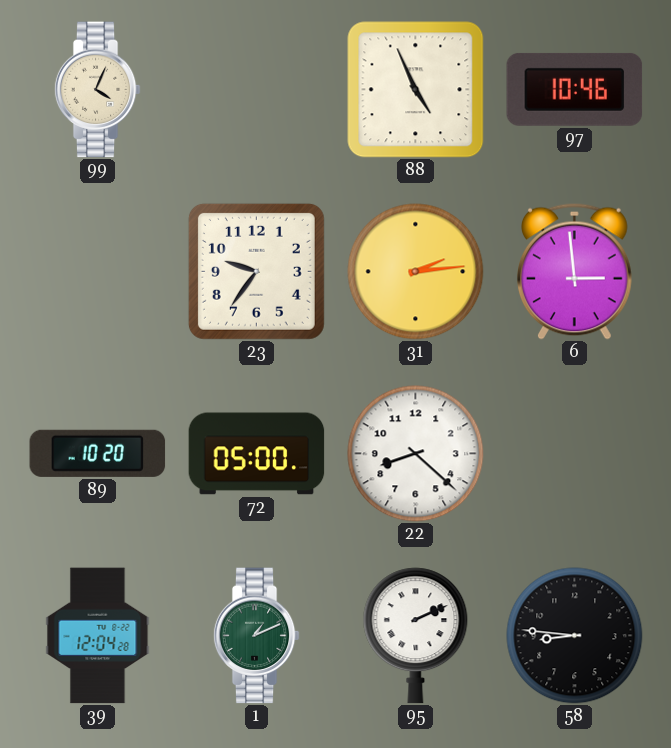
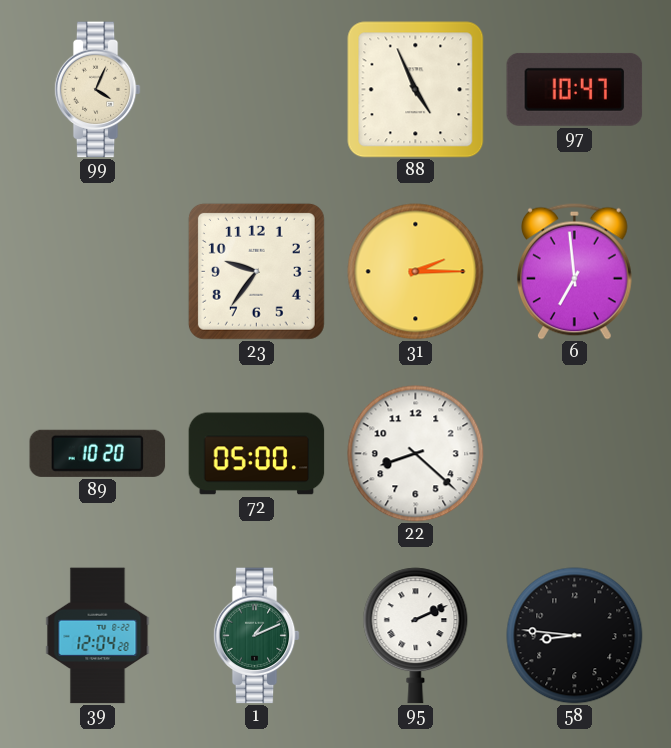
97: 10:46 -> 10:47
31: 2:14 -> 2:15
6: 2:59 -> 6:59
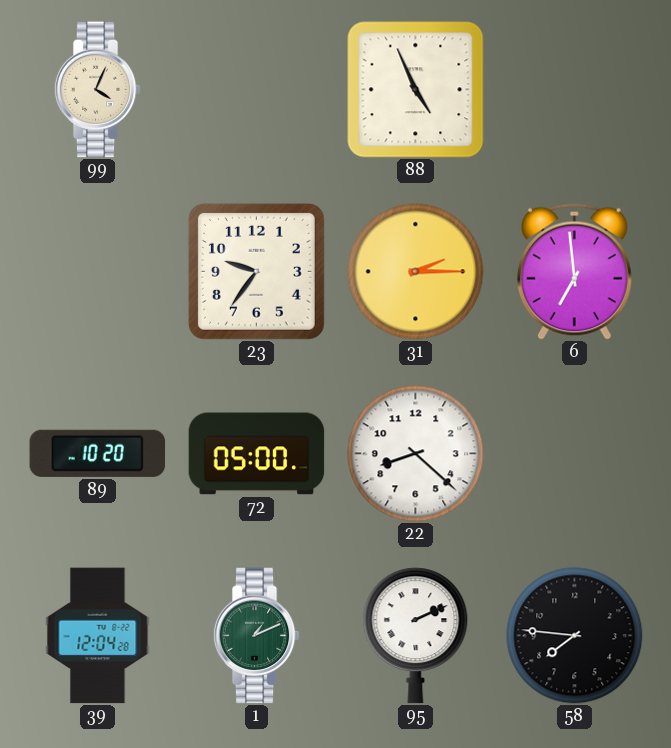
97: 10:47 -> none
58: 8:46 -> 7:46
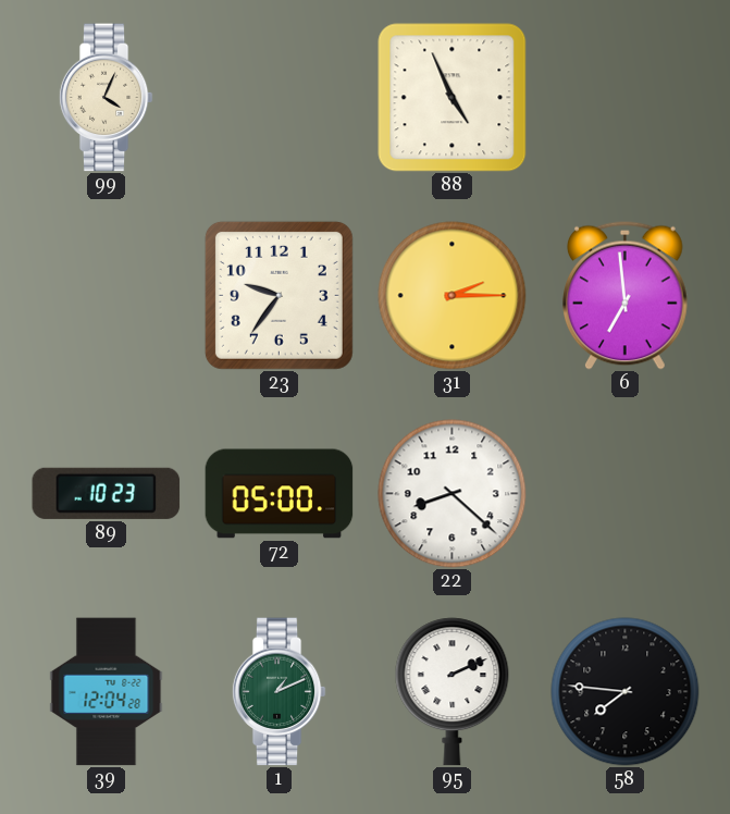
89: 10:20 -> 10:23
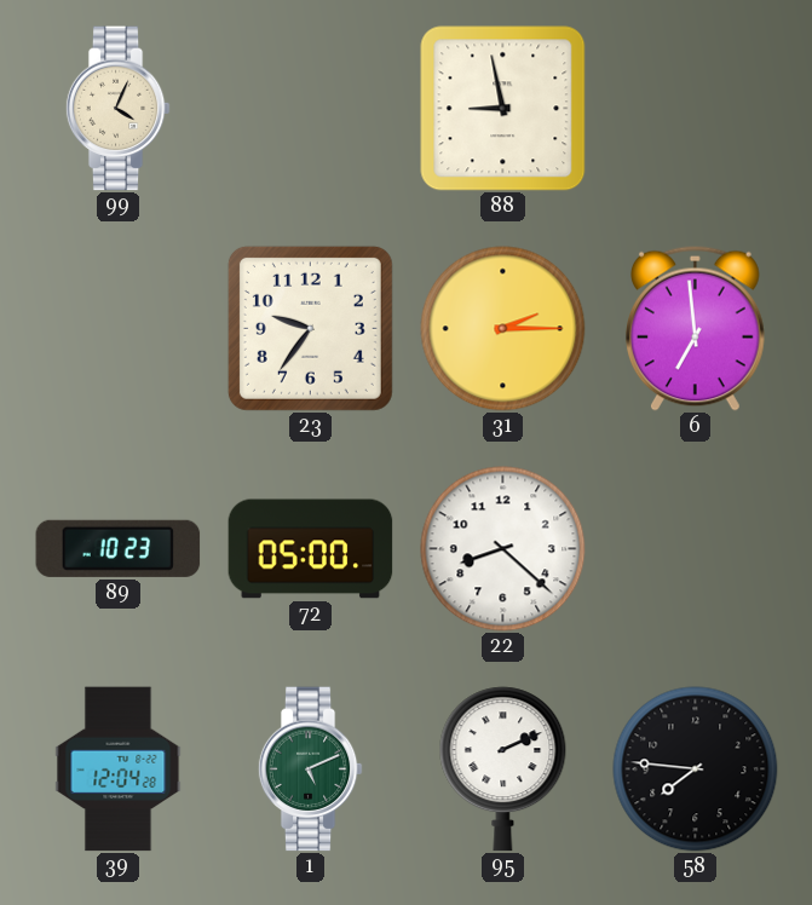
88: 4:56 -> 8:58
1: 1:11 -> 5:11
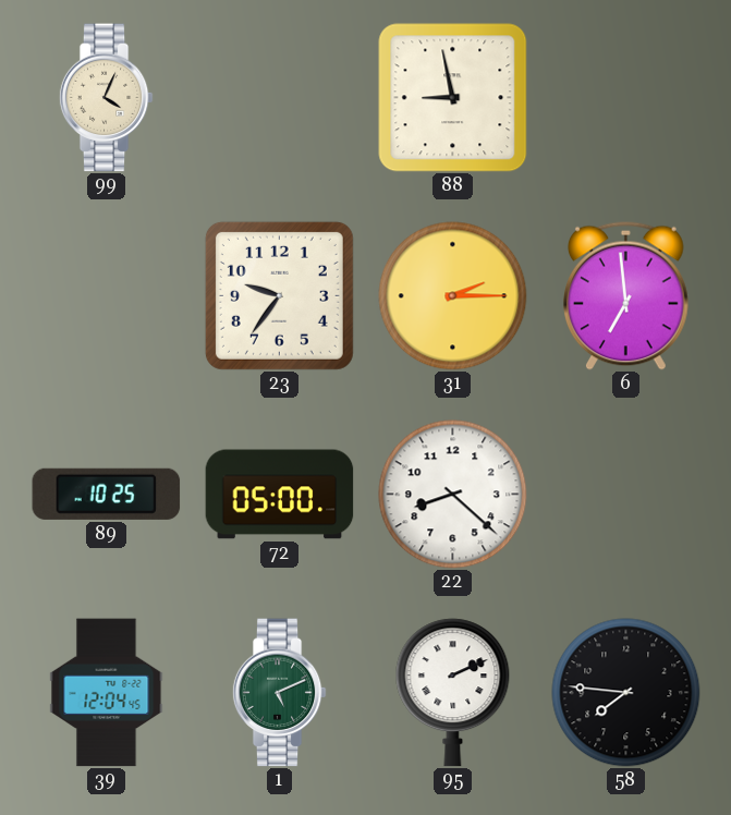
89: 10:23 -> 10:25
39: 12:04:28 -> 12:04:45
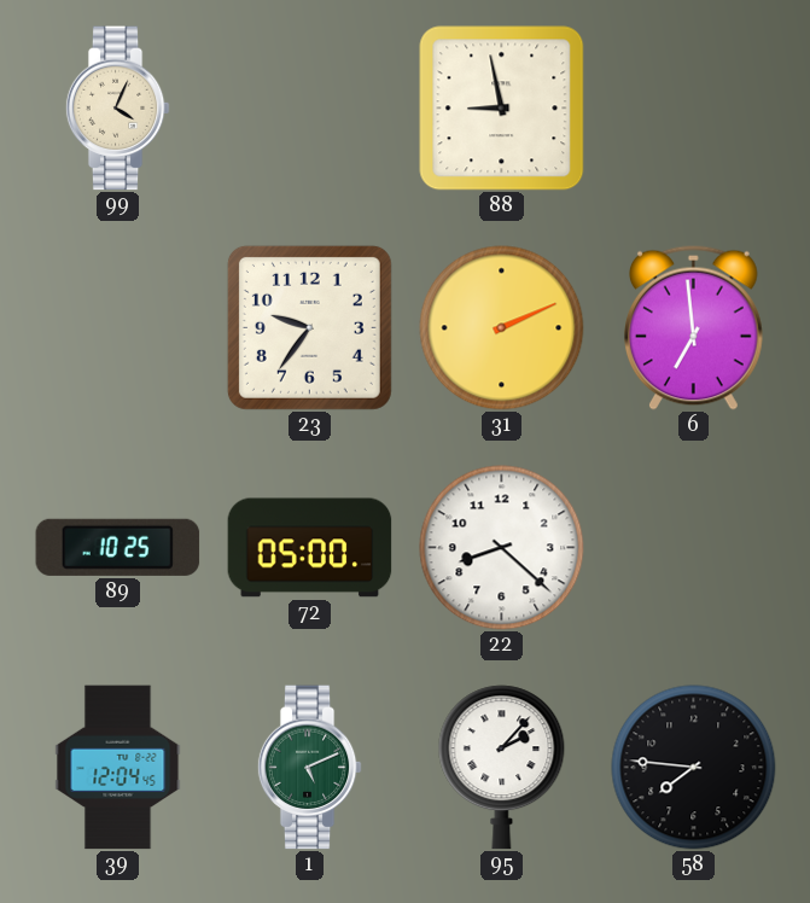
31: 2:15 -> 2:11
95: 2:11 -> 2:07
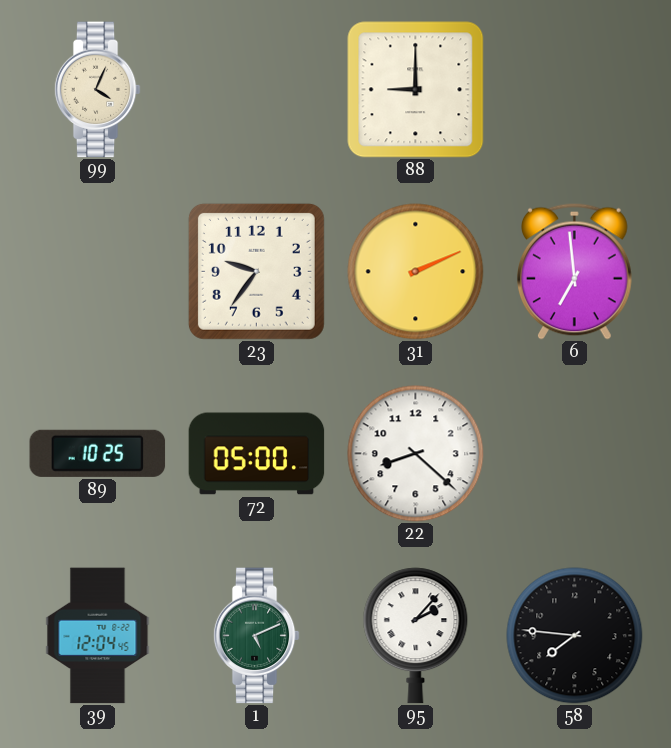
88: 8:58 -> 9:00
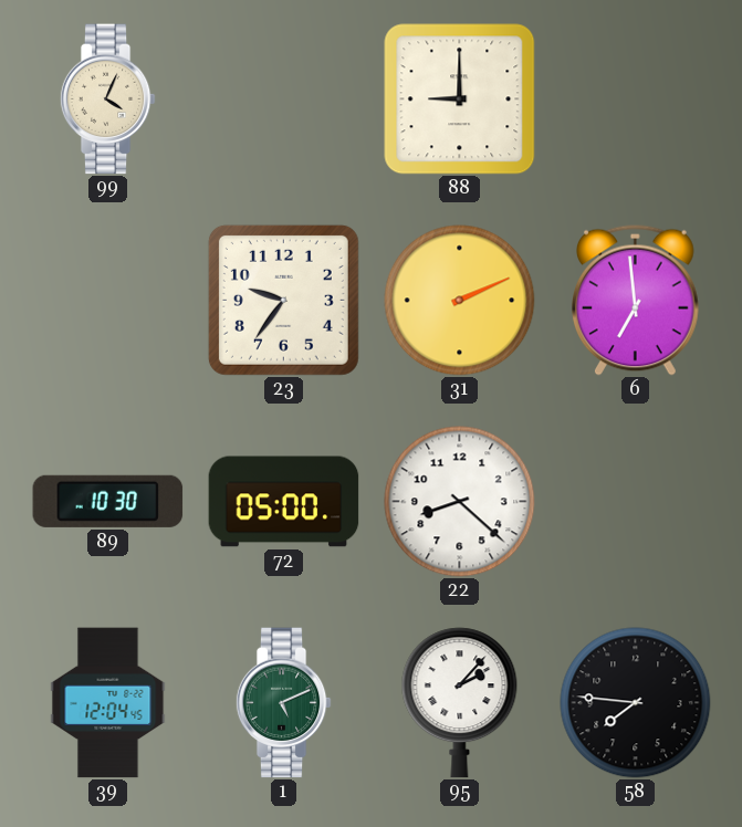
89: 10:25 -> 10:30
